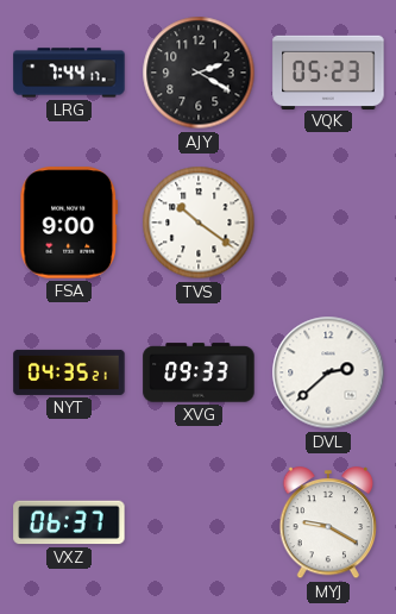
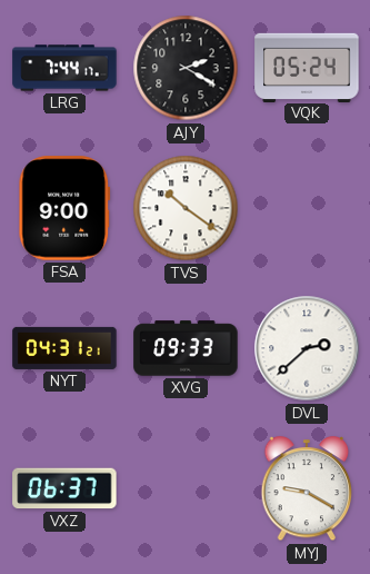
VQK: 05:23 -> 05:24
NYT: 04:35 -> 04:31
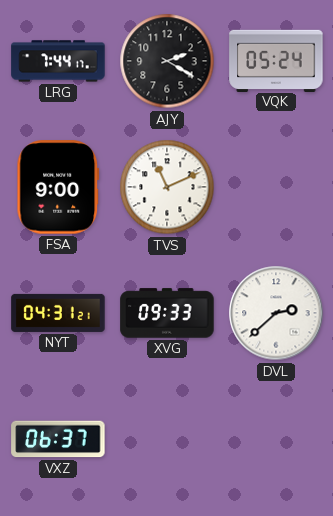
TVS: 10:21 -> 11:11
MYJ: 9:20 -> none
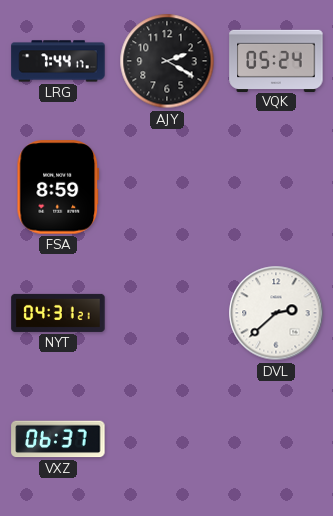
FSA: 9:00 -> 8:59
TVS: 11:11 -> none
XVG: 09:33 -> none
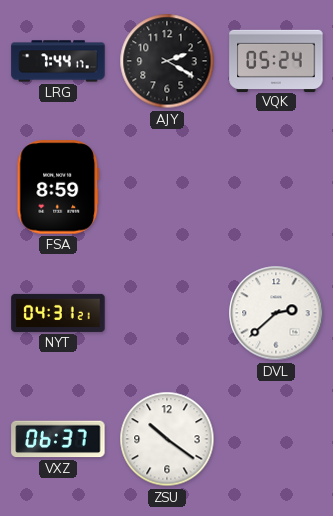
ZSU: none -> 10:21
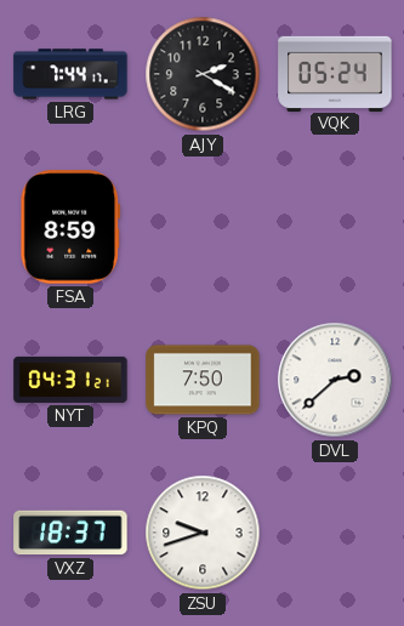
KPQ: none -> 7:50
VXZ: 06:37 -> 18:37
ZSU: 10:21 -> 9:42
